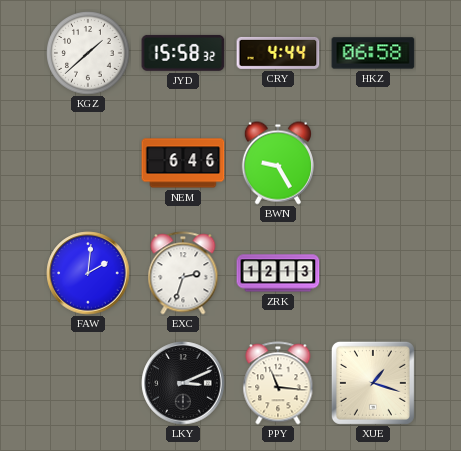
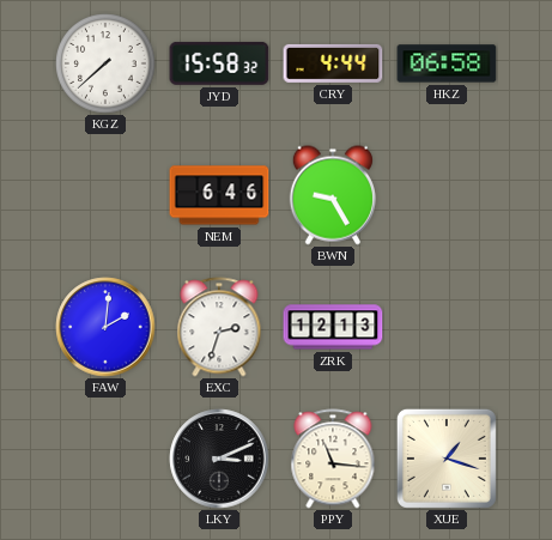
KGZ: 1:38 -> 7:38
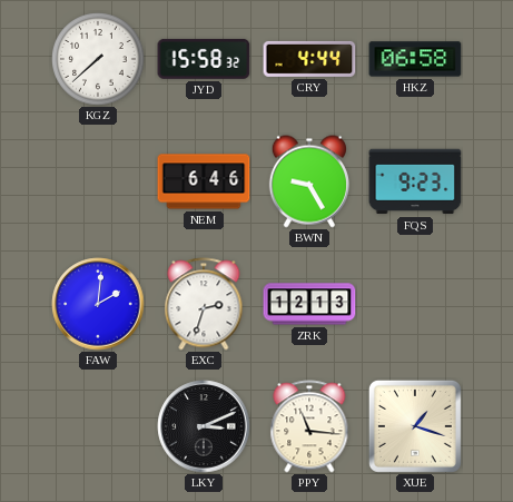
FQS: none -> 9:23
